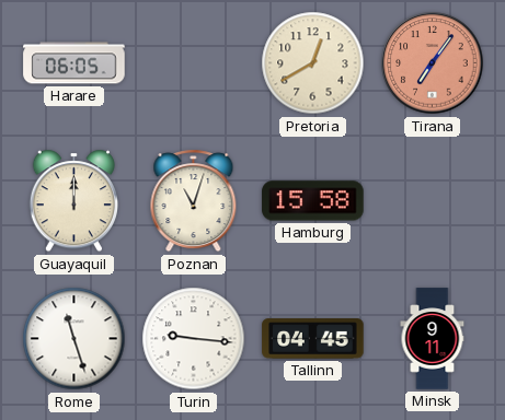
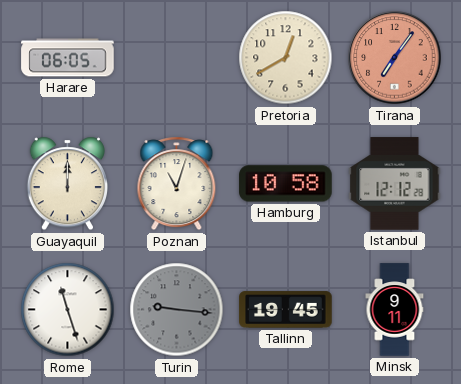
Hamburg: 15:58 -> 10:58
Istanbul: none -> 12:12
Turin dial: white -> grey
Tallinn: 04:45 -> 19:45
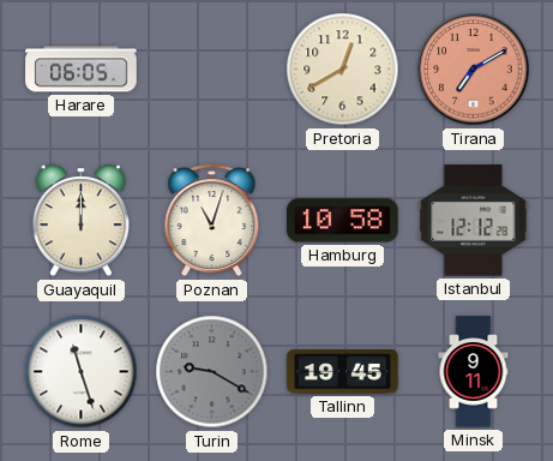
Tirana: 7:06 -> 7:10
Turin: 9:16 -> 9:20
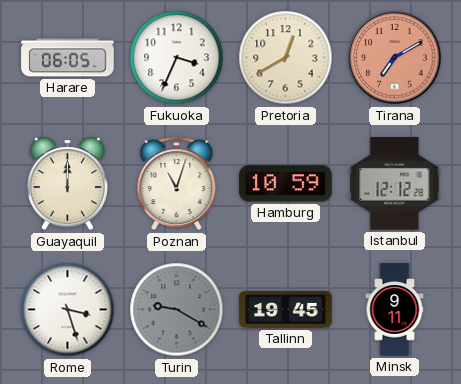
Fukuoka: none -> 3:34
Hamburg: 10:58 -> 10:59
Rome: 11:27 -> 3:27
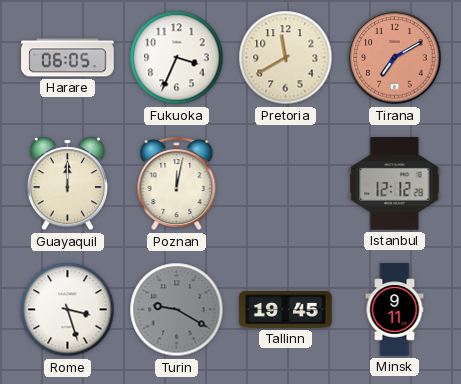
Pretoria: 12:40 -> 11:40
Poznan: 11:03 -> 12:02
Hamburg: 10:59 -> none
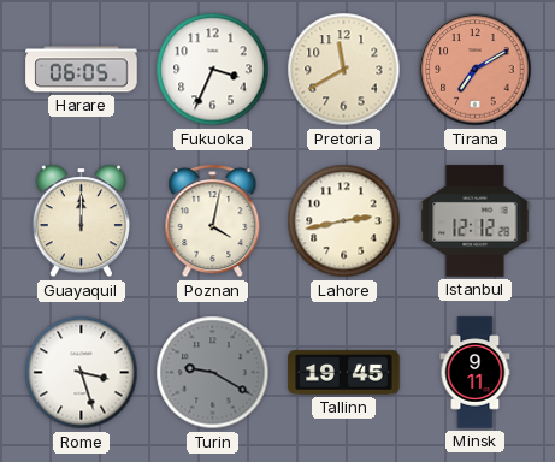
Poznan: 12:02 -> 4:02
Lahore: none -> 2:43
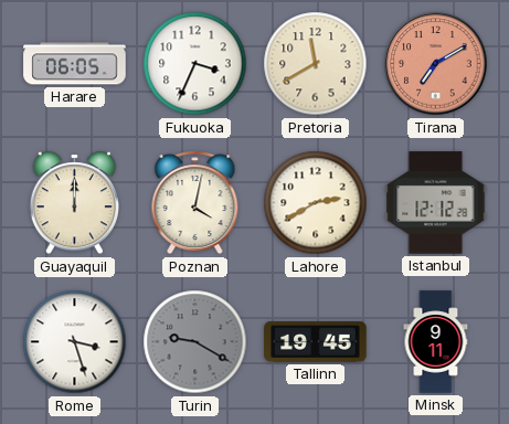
Lahore: 2:43 -> 2:40
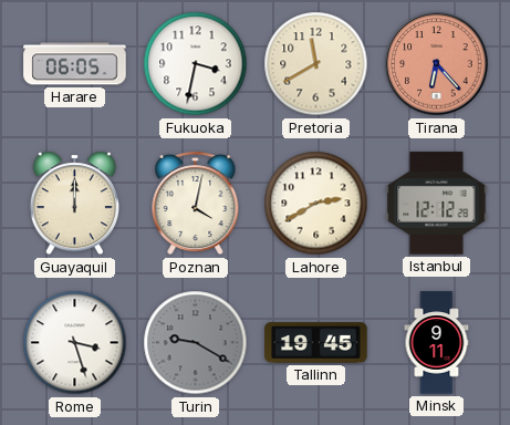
Fukuoka: 3:34 -> 3:32
Tirana: 7:10 -> 6:23
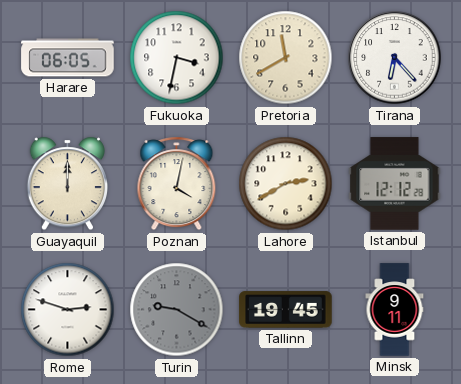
Tirana dial: salmon -> white
Rome: 3:27 -> 2:48
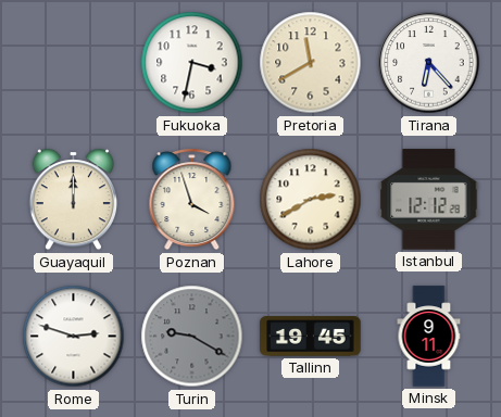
Harare: 06:05 -> none
Poznan: 4:02 -> 3:57
